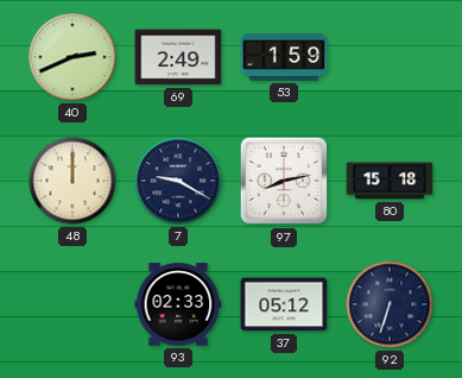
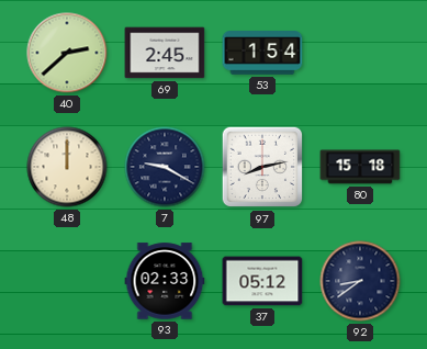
40: 2:41 -> 2:38
69: 2:49 -> 2:45
53: 1:59 -> 1:54
92: 6:33 -> 8:39
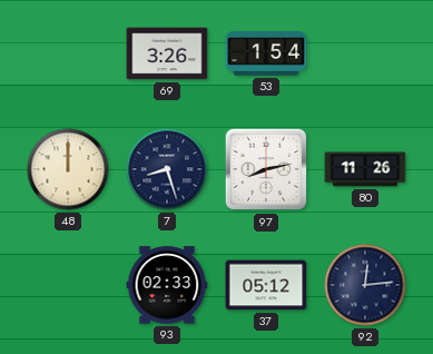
40: 2:38 -> none
69: 2:45 -> 3:26
7: 9:20 -> 8:27
80: 15:18 -> 11:26
92: 8:39 -> 12:14
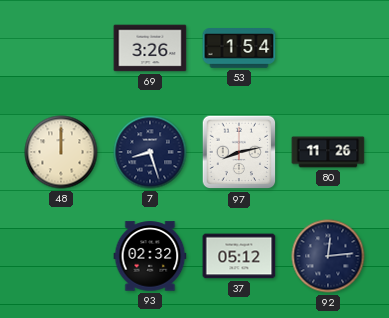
93: 02:33 -> 02:32
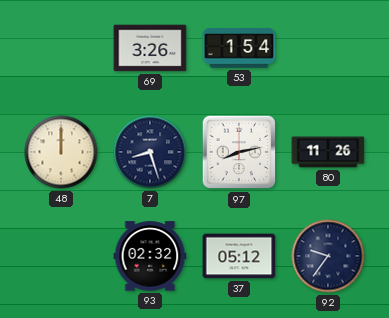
92: 12:14 -> 9:36
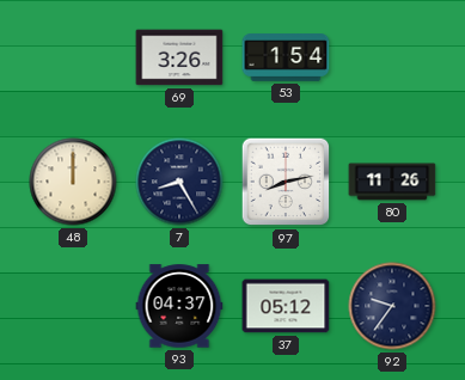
7: 8:27 -> 8:25
93: 02:32 -> 04:37
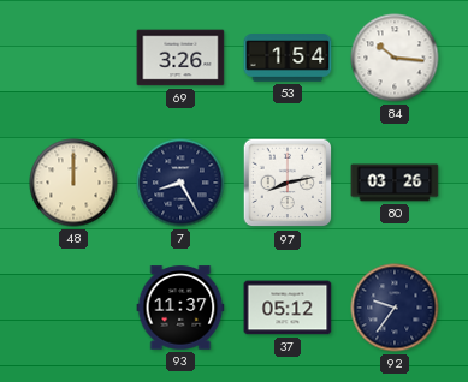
84: none -> 10:16
80: 11:26 -> 03:26
93: 04:37 -> 11:37
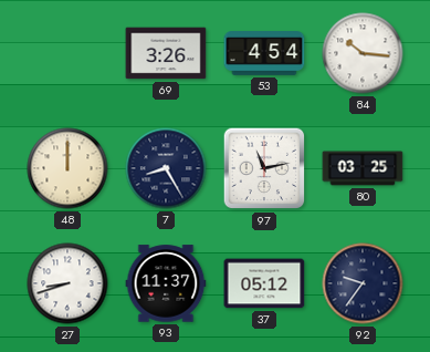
53: 1:54 -> 4:54
97: 8:13 -> 11:13
80: 03:26 -> 03:25
27: none -> 8:42
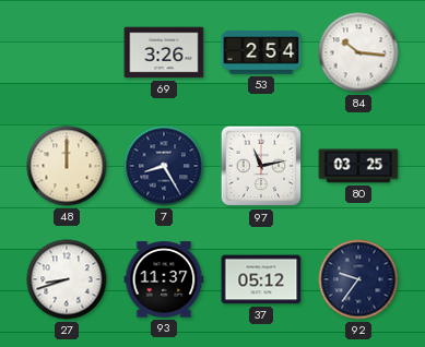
53: 4:54 -> 2:54
